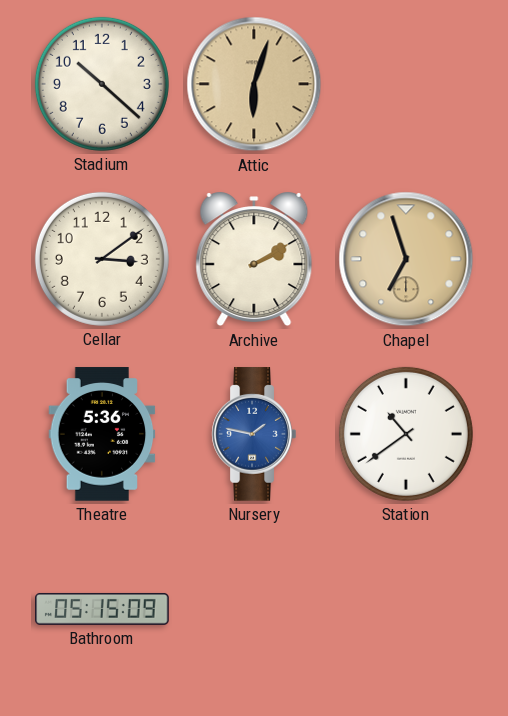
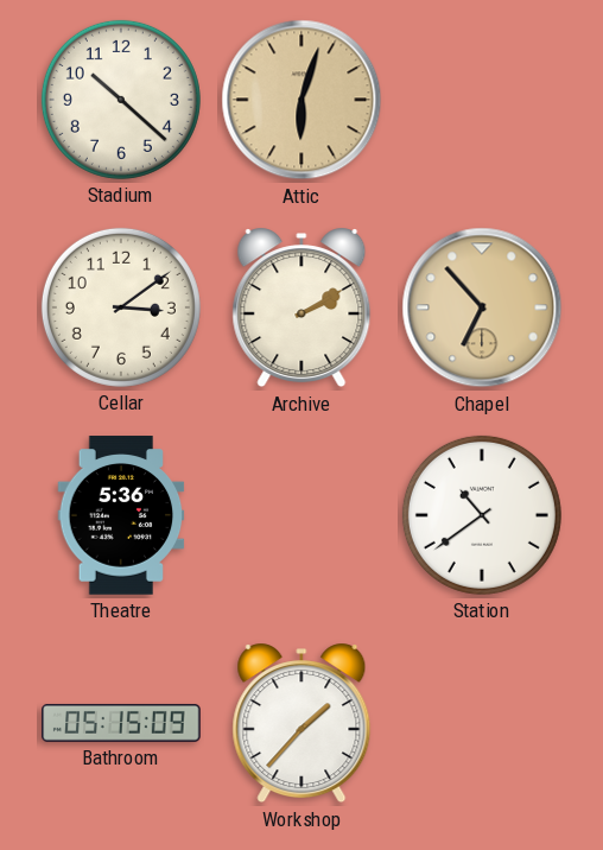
Chapel: 6:57 -> 6:53
Nursery: 1:47 -> none
Workshop: none -> 1:37
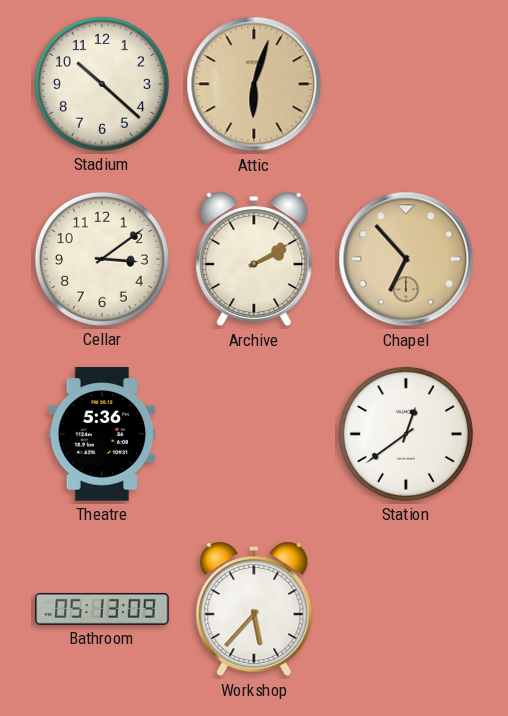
Station: 10:39 -> 12:39
Bathroom: 05:15 -> 05:13
Workshop: 1:37 -> 5:37
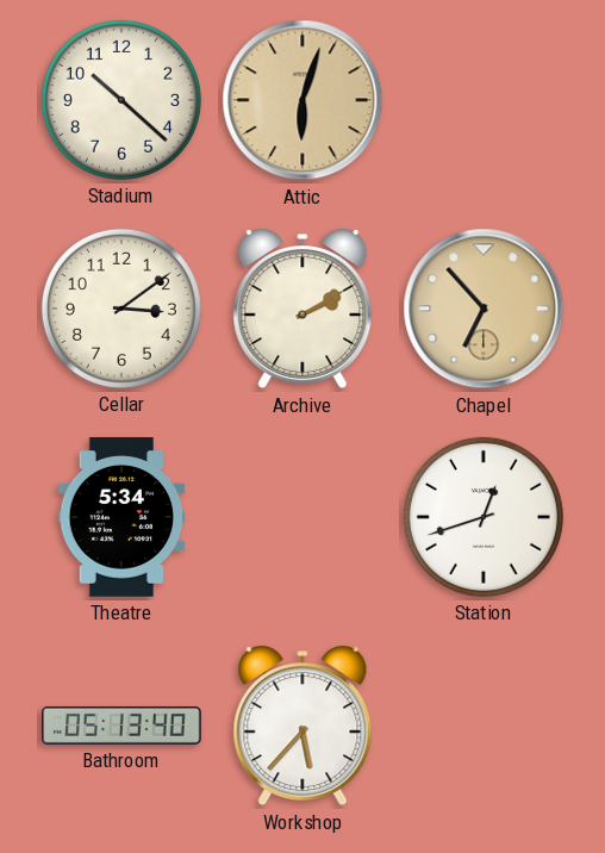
Theatre: 5:36 -> 5:34
Station: 12:39 -> 12:42
Bathroom: 05:13:09 -> 05:13:40
